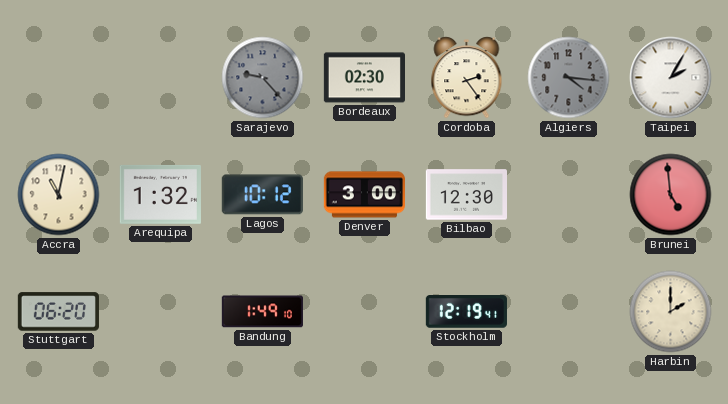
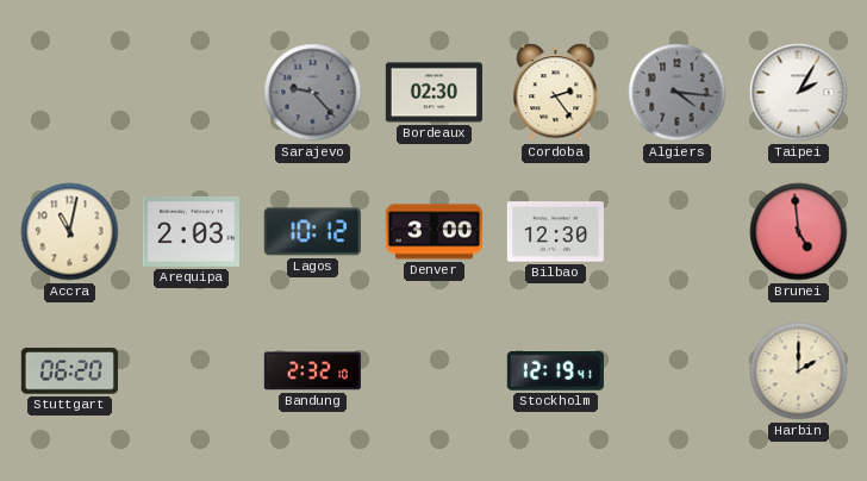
Arequipa: 1:32 -> 2:03
Bandung: 1:49 -> 2:32
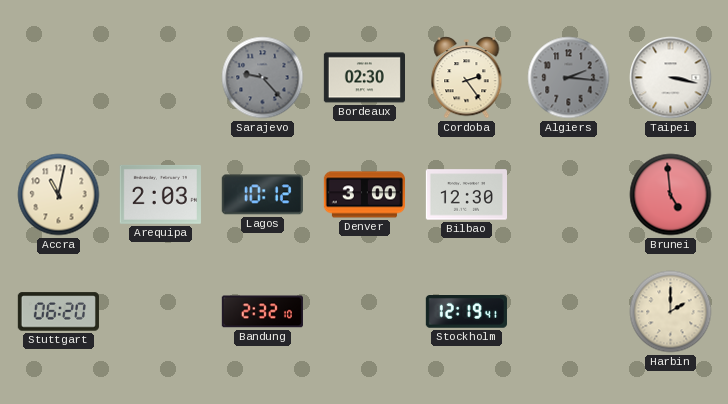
Algiers: 4:16 -> 2:16
Taipei: 2:05 -> 3:17
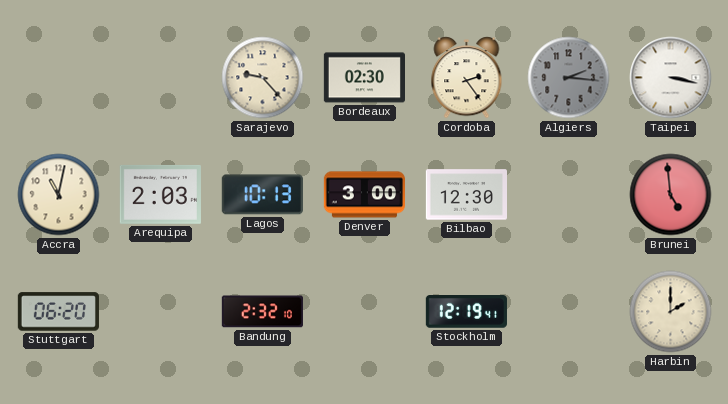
Sarajevo dial: grey -> cream
Lagos: 10:12 -> 10:13
